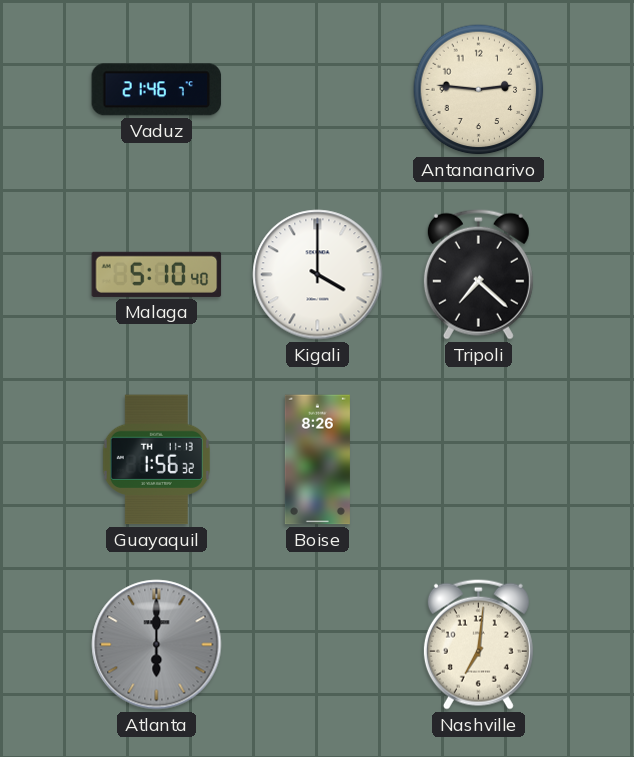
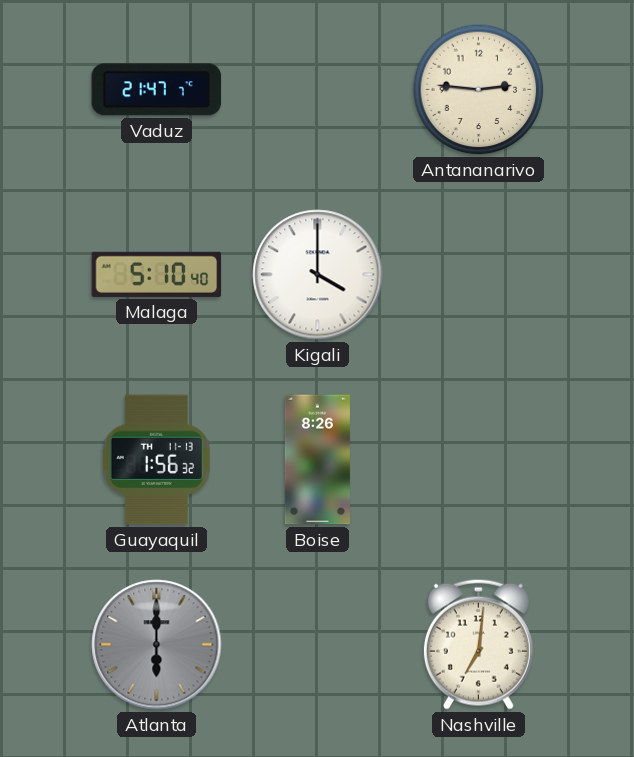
Vaduz: 21:46 -> 21:47
Tripoli: 7:22 -> none
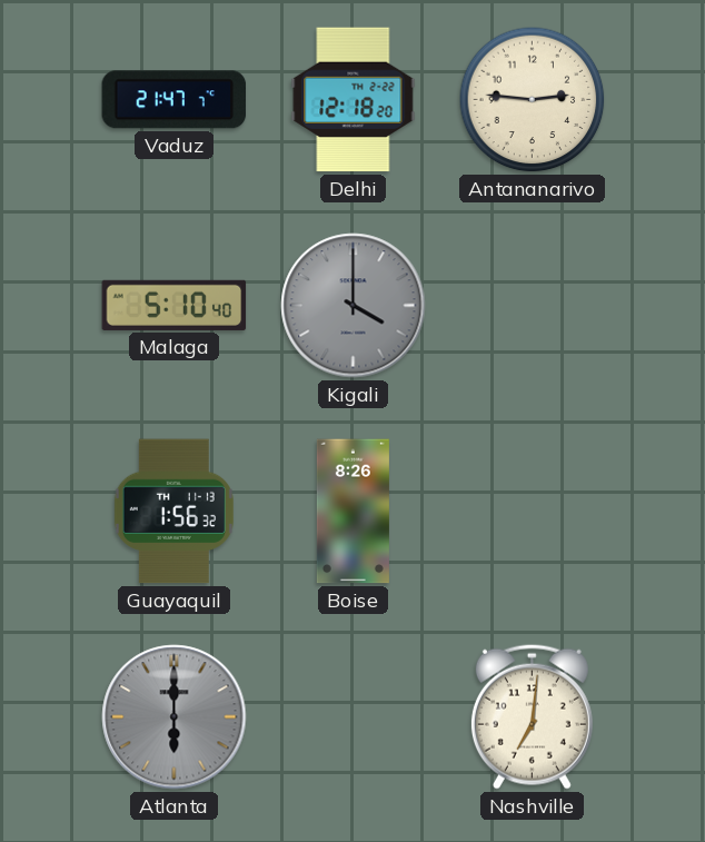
Delhi: none -> 12:18
Kigali dial: white -> grey
